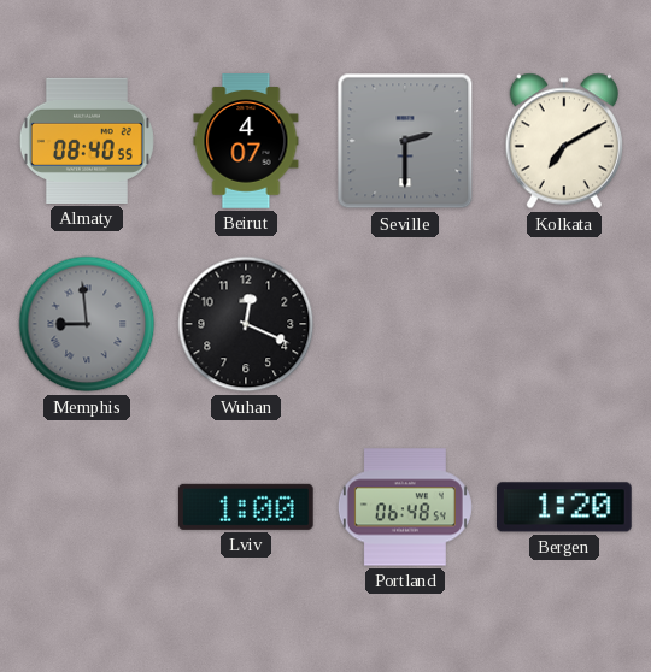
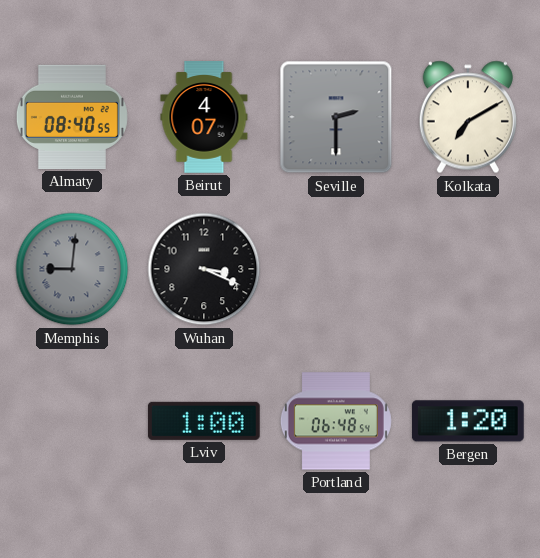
Memphis: 8:59 -> 9:01
Wuhan: 12:19 -> 3:19
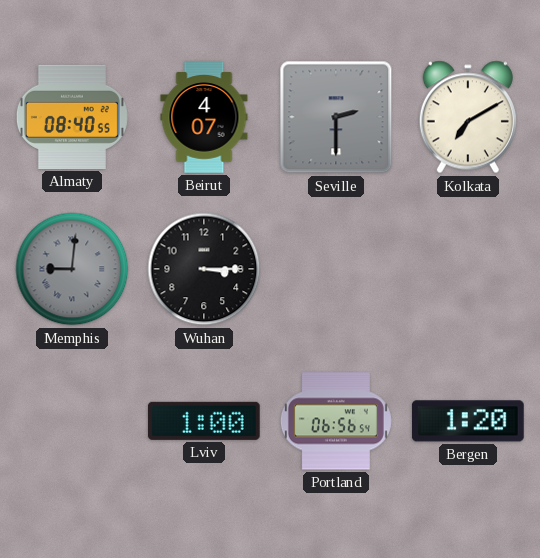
Wuhan: 3:19 -> 3:15
Portland: 06:48 -> 06:56
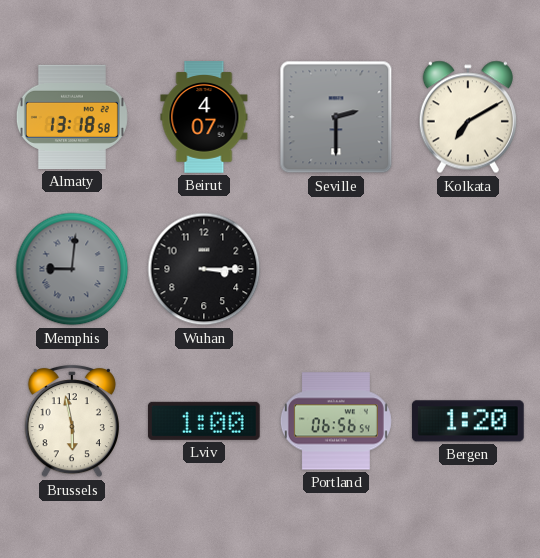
Almaty: 08:40 -> 13:18
Brussels: none -> 5:58
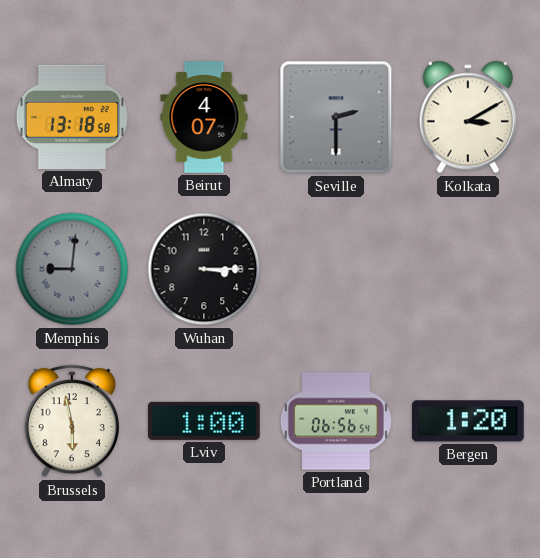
Kolkata: 7:10 -> 3:10
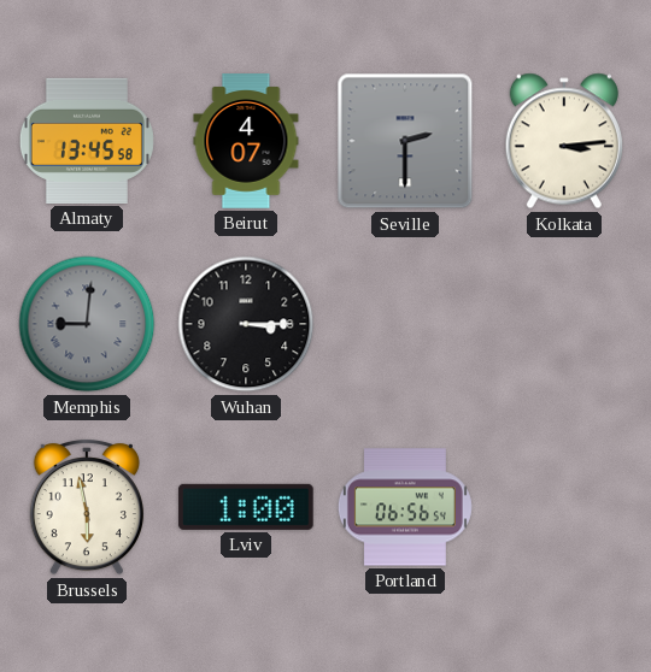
Almaty: 13:18 -> 13:45
Kolkata: 3:10 -> 3:14
Bergen: 1:20 -> none
